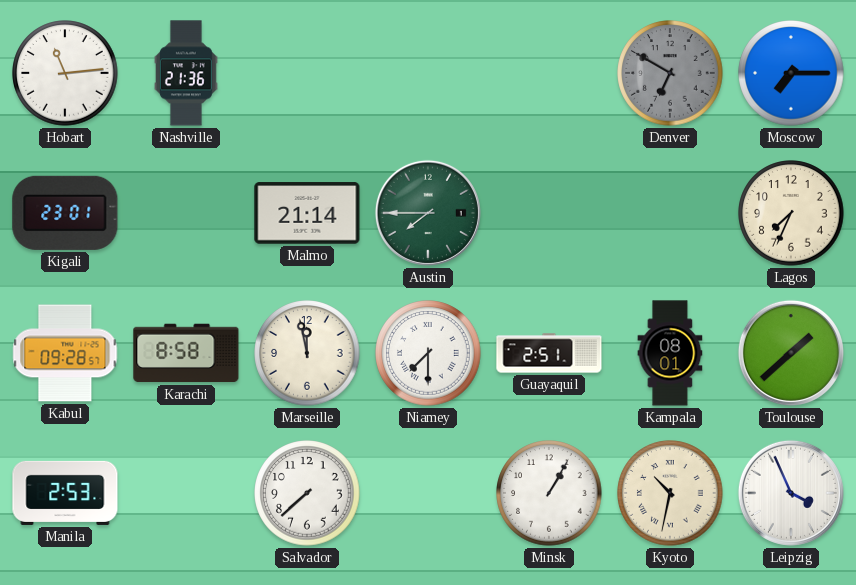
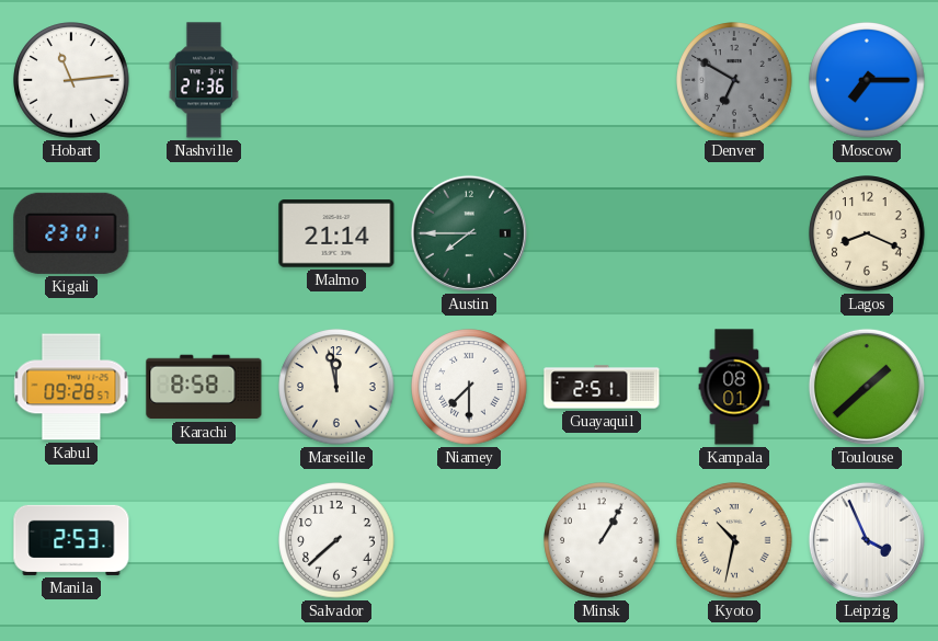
Lagos: 7:34 -> 8:19
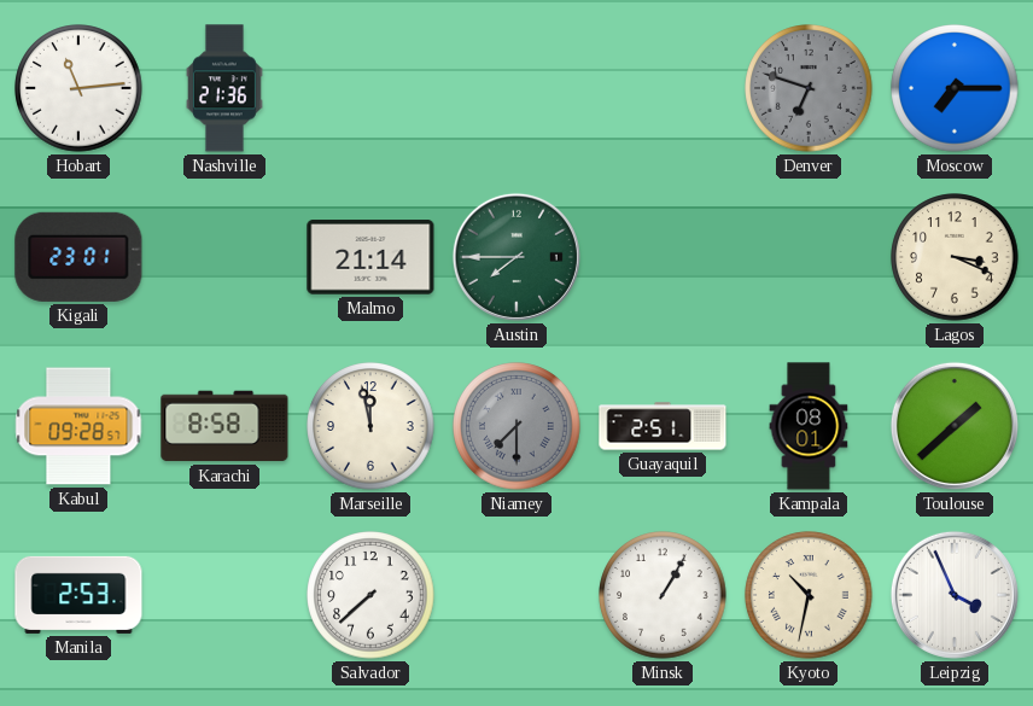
Denver: 6:50 -> 6:48
Lagos: 8:19 -> 3:19
Niamey dial: white -> grey
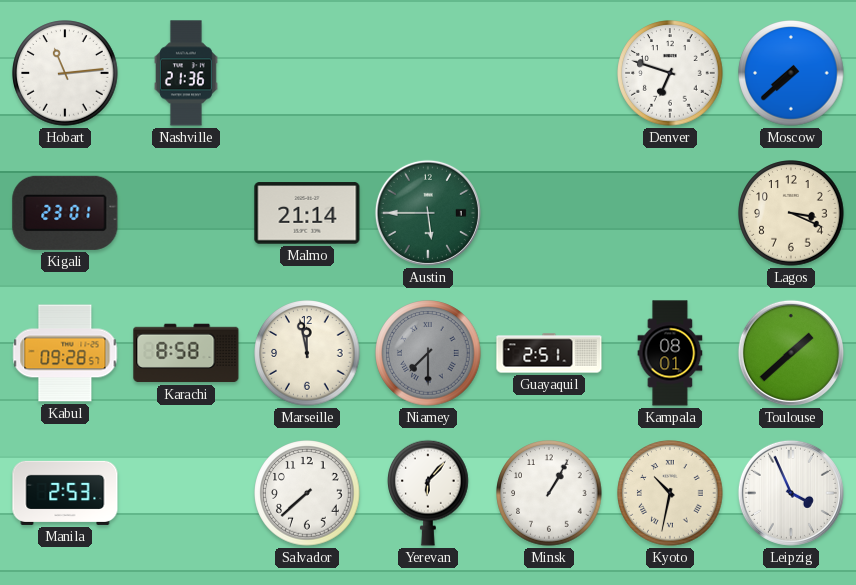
Denver dial: grey -> white
Moscow: 7:15 -> 7:38
Austin: 7:45 -> 5:45
Yerevan: none -> 6:07
